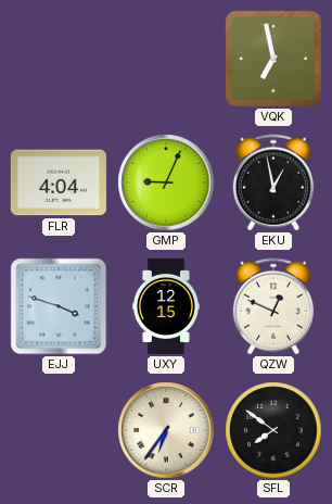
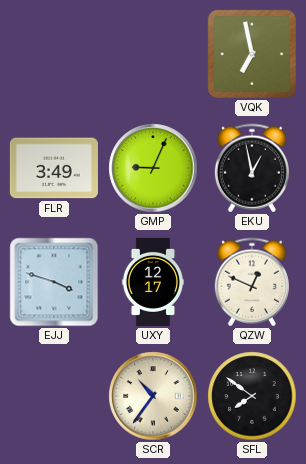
FLR: 4:04 -> 3:49
UXY: 12:15 -> 12:17
SCR: 6:36 -> 10:36
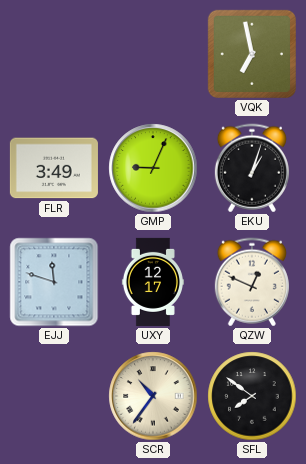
EKU: 12:58 -> 1:03
EJJ: 3:48 -> 11:48
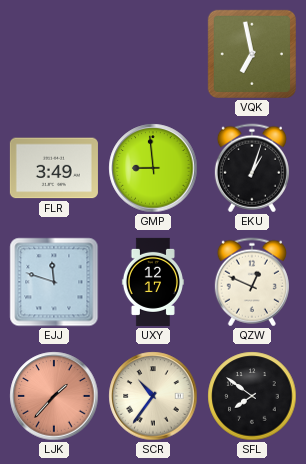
GMP: 9:04 -> 8:59
LJK: none -> 1:37
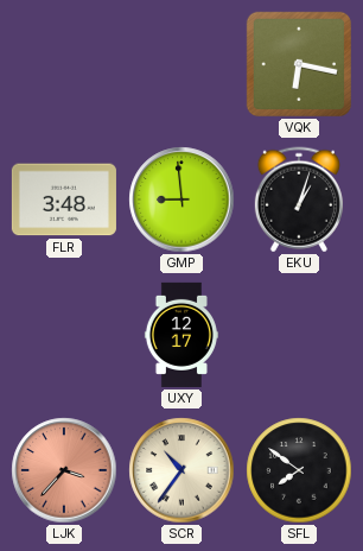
VQK: 6:58 -> 6:17
FLR: 3:49 -> 3:48
EJJ: 11:48 -> none
QZW: 12:49 -> none
LJK: 1:37 -> 3:37
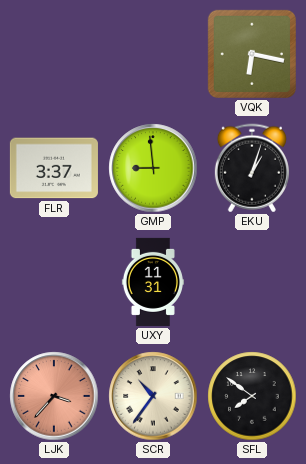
FLR: 3:48 -> 3:37
UXY: 12:17 -> 11:31
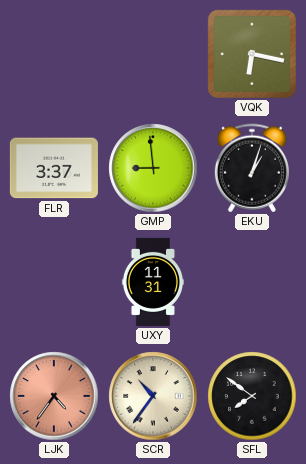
LJK: 3:37 -> 4:36
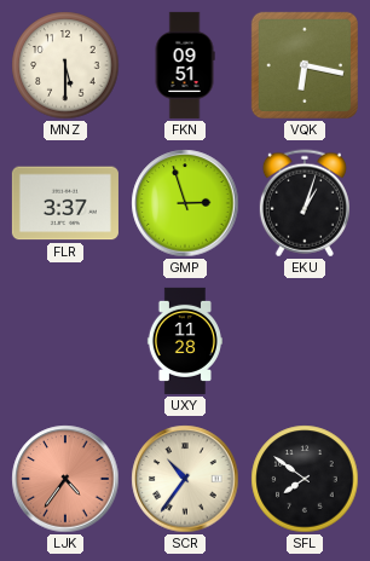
MNZ: none -> 5:30
FKN: none -> 09:51
GMP: 8:59 -> 2:57
UXY: 11:31 -> 11:28
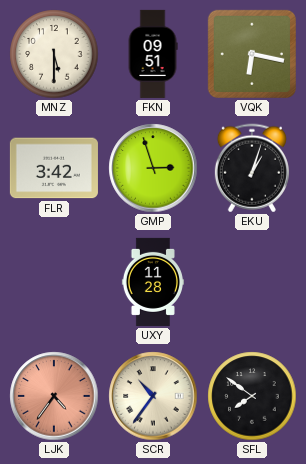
FLR: 3:37 -> 3:42
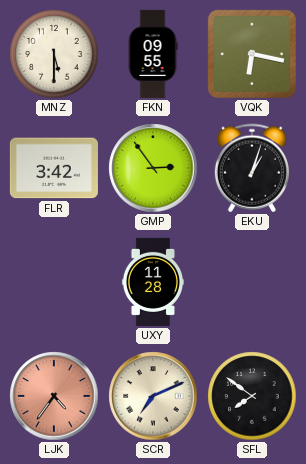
FKN: 09:51 -> 09:55
GMP: 2:57 -> 2:54
SCR: 10:36 -> 7:11
